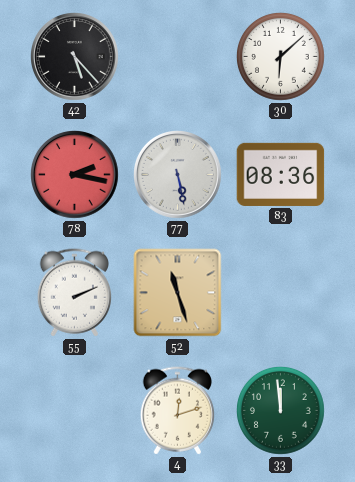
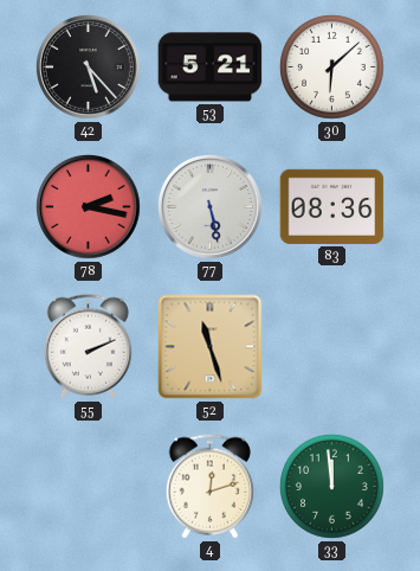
53: none -> 5:21
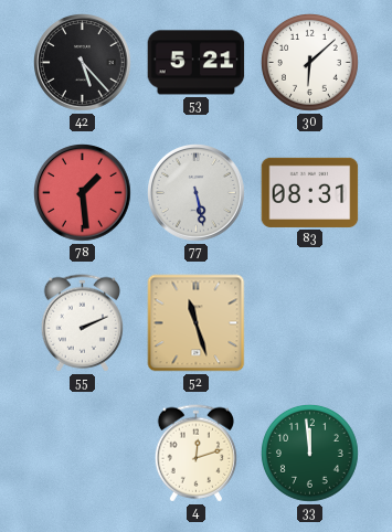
78: 2:17 -> 1:29
83: 08:36 -> 08:31
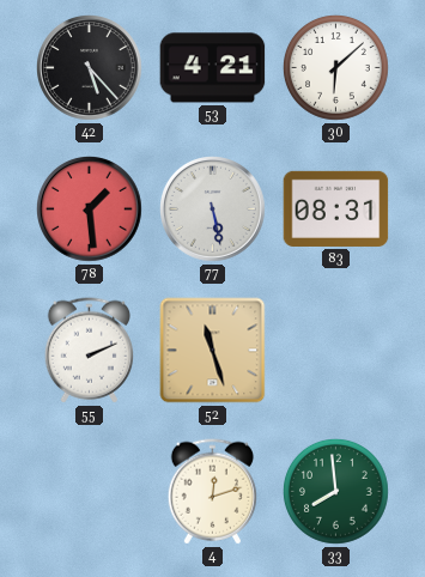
53: 5:21 -> 4:21
33: 11:59 -> 7:59
